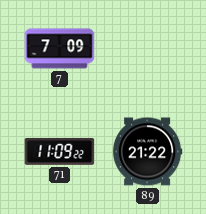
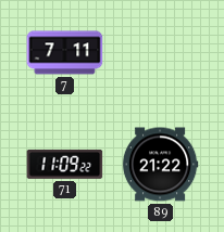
7: 7:09 -> 7:11
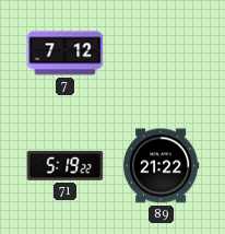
7: 7:11 -> 7:12
71: 11:09 -> 5:19
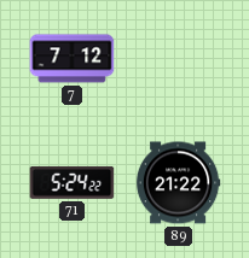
71: 5:19 -> 5:24
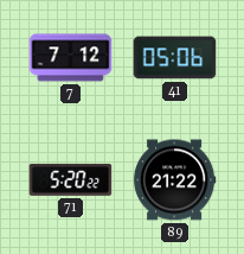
41: none -> 05:06
71: 5:24 -> 5:20
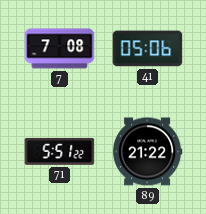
7: 7:12 -> 7:08
71: 5:20 -> 5:51
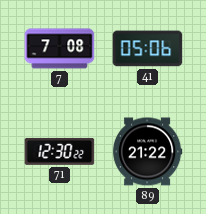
71: 5:51 -> 12:30
